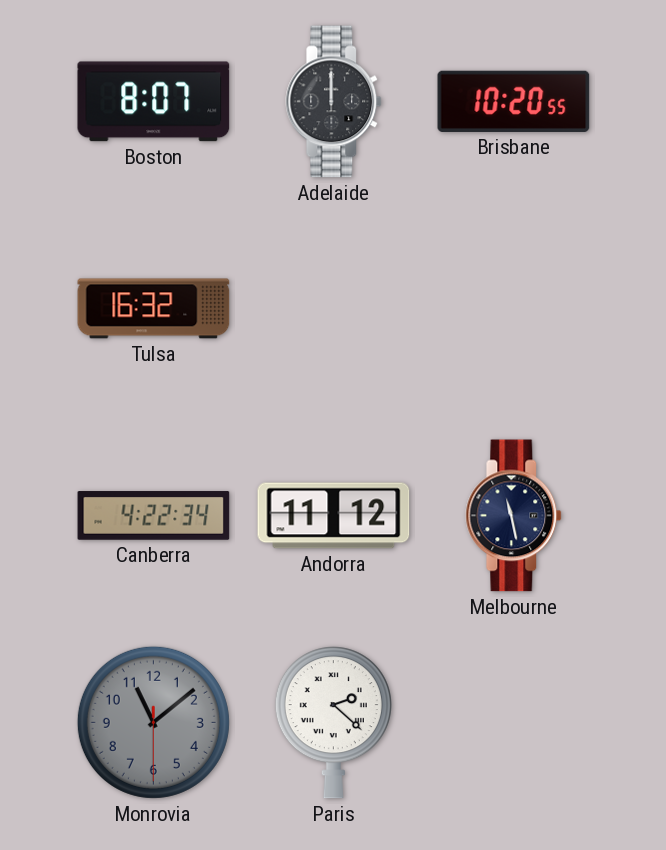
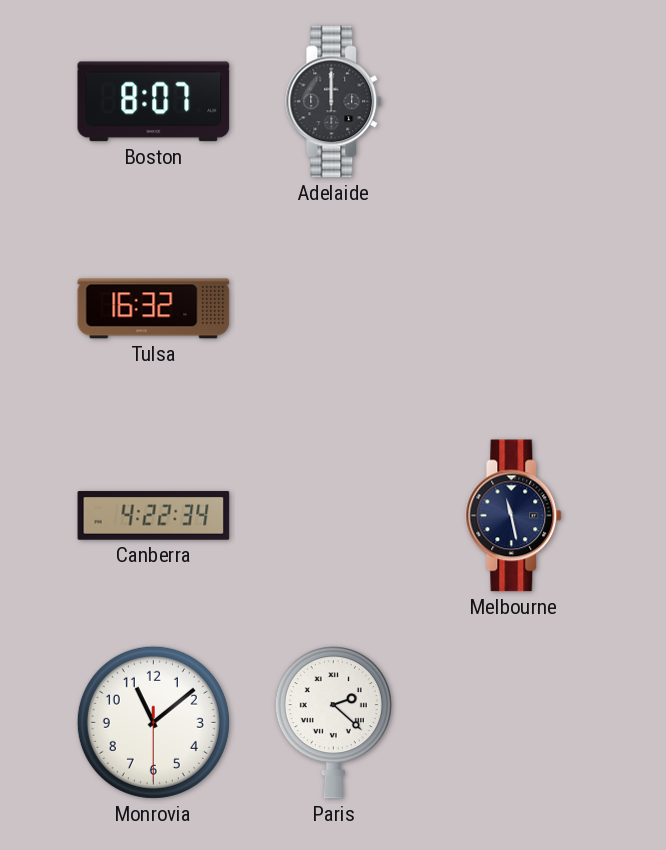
Brisbane: 10:20 -> none
Andorra: 11:12 -> none
Monrovia dial: grey -> white
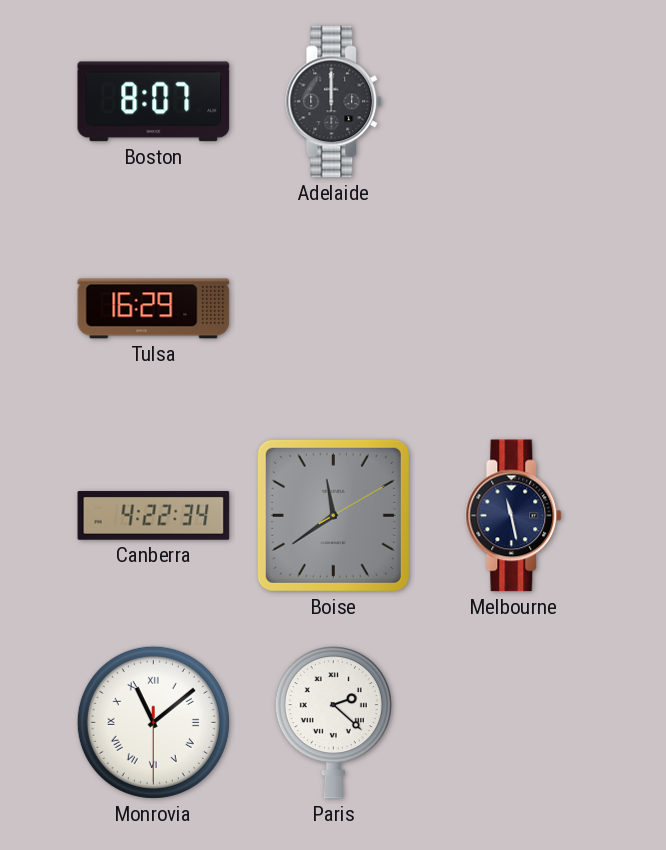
Tulsa: 16:32 -> 16:29
Boise: none -> 11:39
Monrovia numerals: Arabic -> Roman
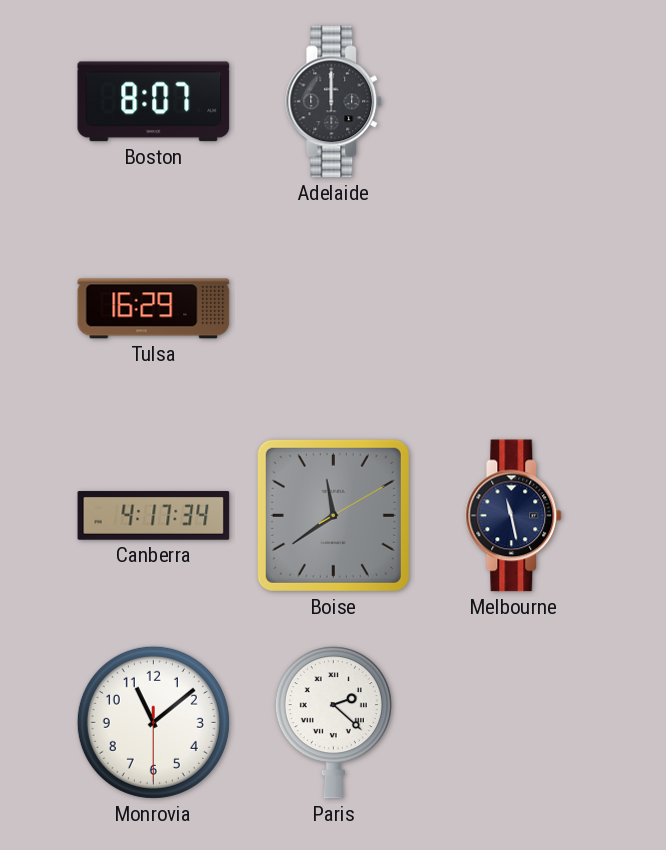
Canberra: 4:22 -> 4:17
Monrovia numerals: Roman -> Arabic
